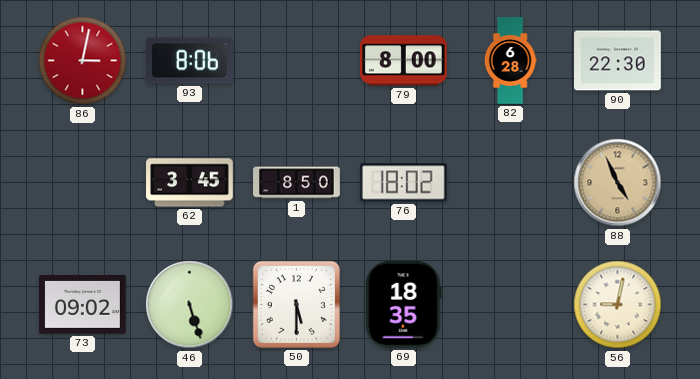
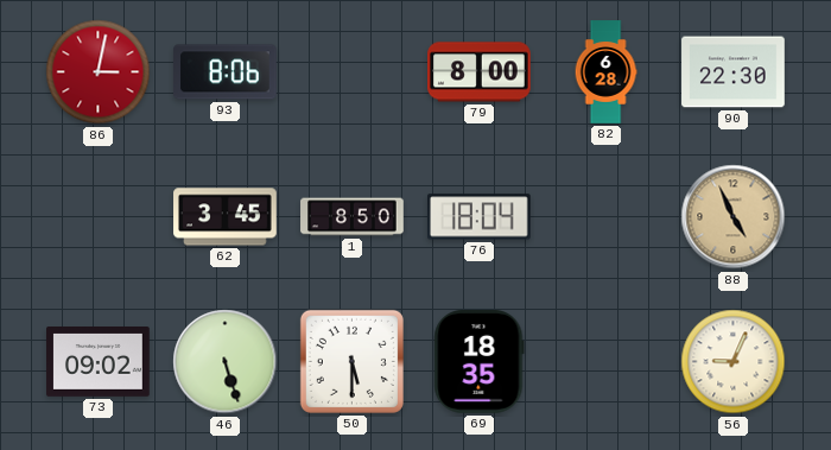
76: 18:02 -> 18:04
56: 9:02 -> 9:04
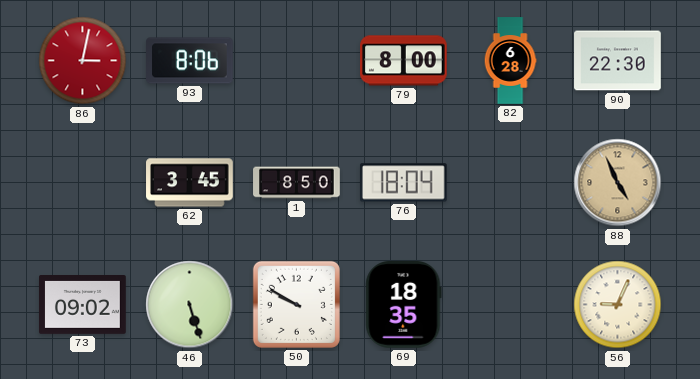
50: 5:30 -> 9:50
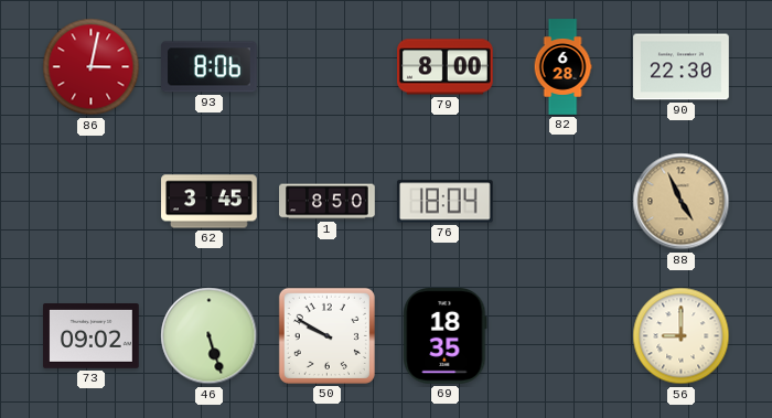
56: 9:04 -> 9:00
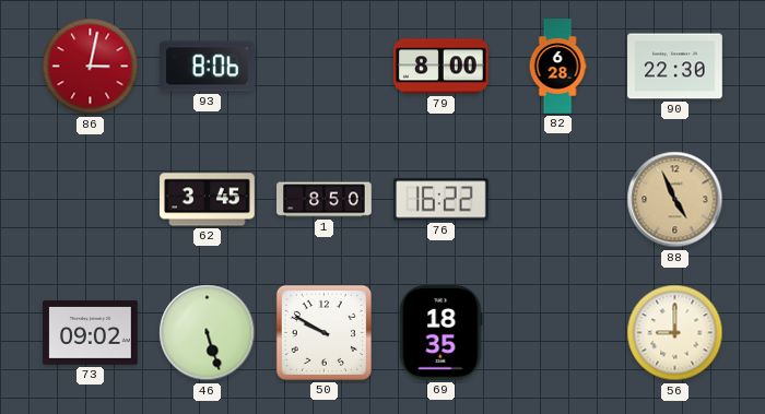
76: 18:04 -> 16:22
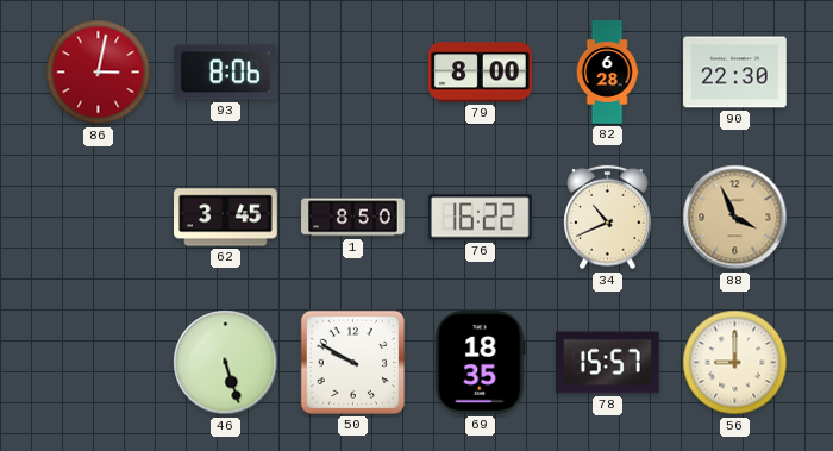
34: none -> 10:41
88: 4:56 -> 3:56
73: 09:02 -> none
78: none -> 15:57
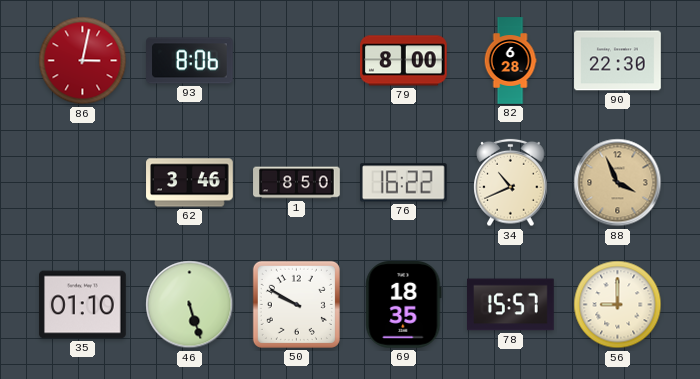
62: 3:45 -> 3:46
35: none -> 01:10
